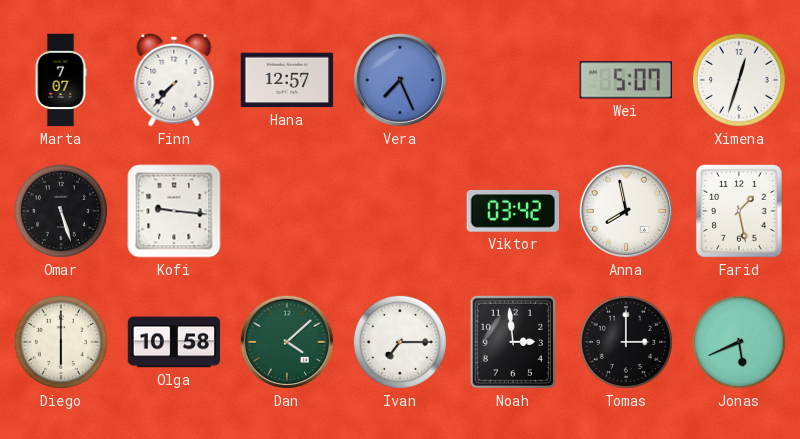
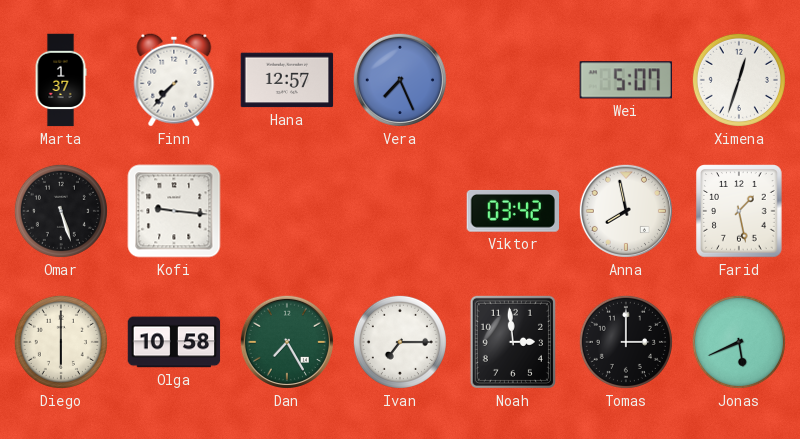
Marta: 7:07 -> 1:37
Dan: 4:08 -> 7:25
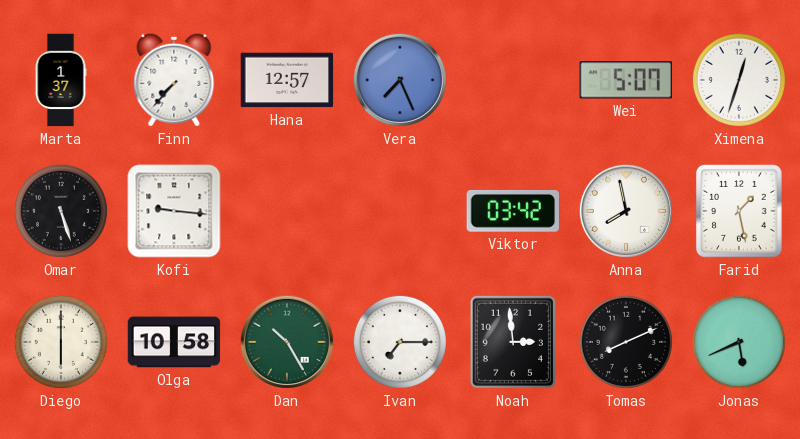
Dan: 7:25 -> 10:25
Tomas: 3:00 -> 8:11
